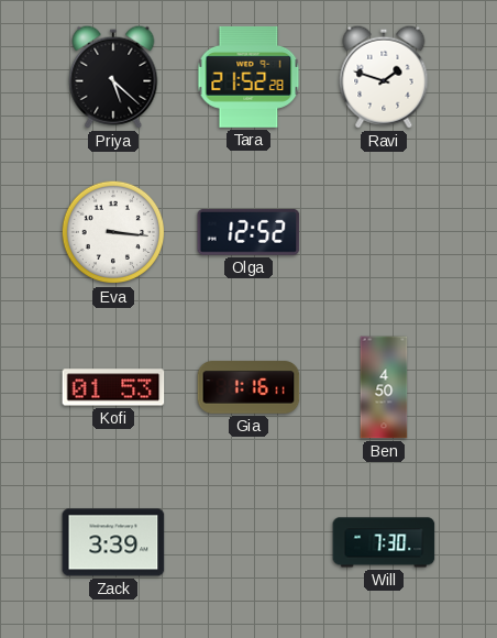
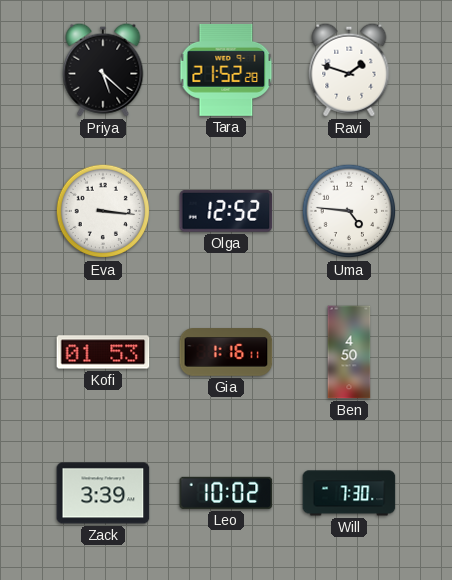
Uma: none -> 4:46
Leo: none -> 10:02
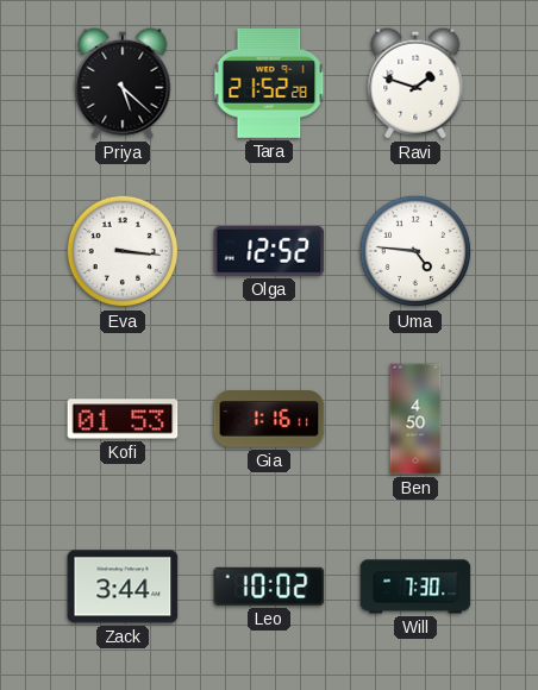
Zack: 3:39 -> 3:44
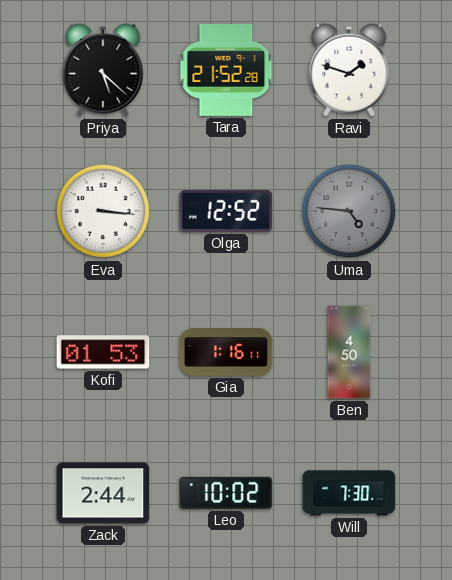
Uma dial: white -> grey
Zack: 3:44 -> 2:44
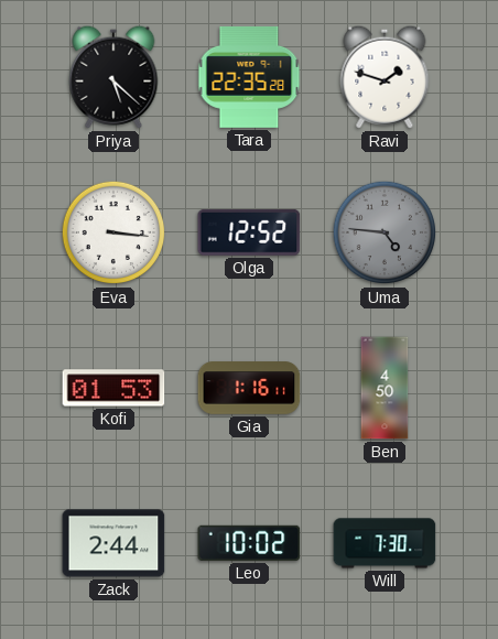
Tara: 21:52 -> 22:35
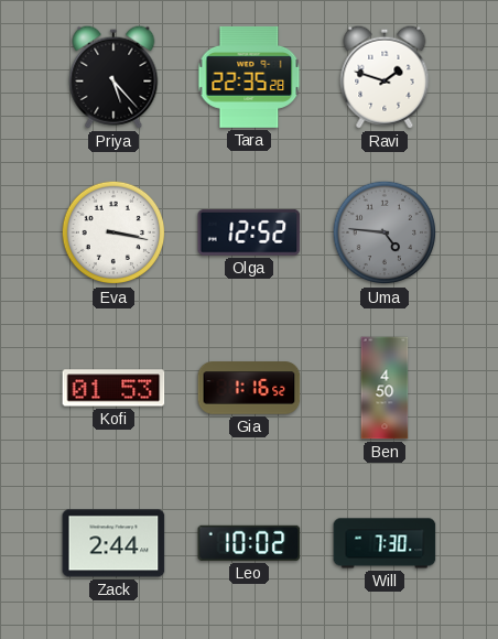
Priya: 5:22 -> 5:23
Eva: 3:16 -> 3:17
Gia: 1:16:11 -> 1:16:52
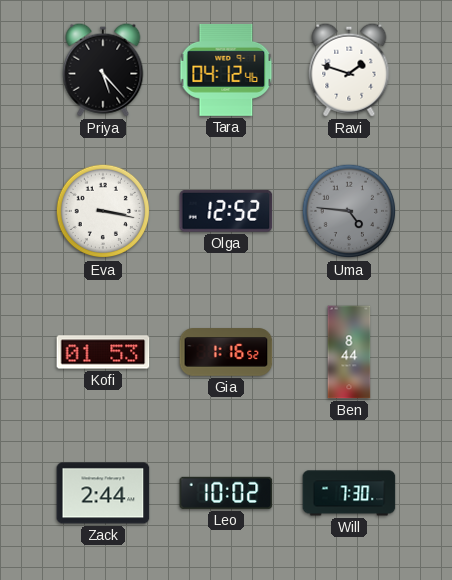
Tara: 22:35 -> 04:12
Ben: 4:50 -> 8:44
